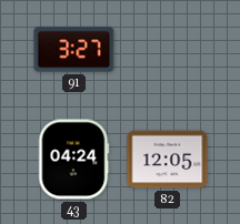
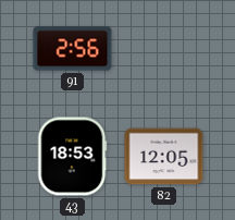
91: 3:27 -> 2:56
43: 04:24 -> 18:53
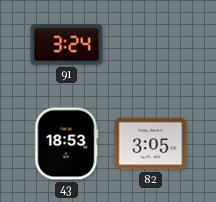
91: 2:56 -> 3:24
82: 12:05 -> 3:05
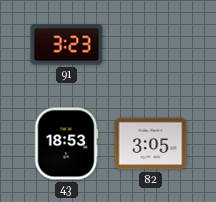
91: 3:24 -> 3:23
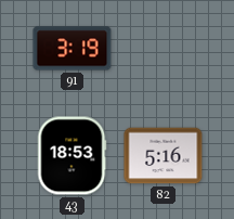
91: 3:23 -> 3:19
82: 3:05 -> 5:16
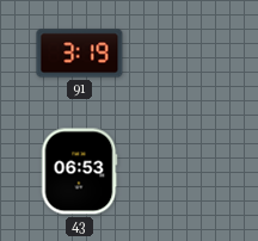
43: 18:53 -> 06:53
82: 5:16 -> none
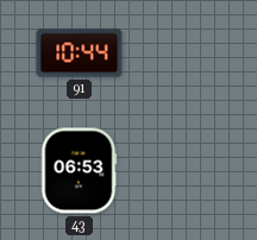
91: 3:19 -> 10:44
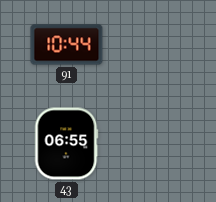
43: 06:53 -> 06:55
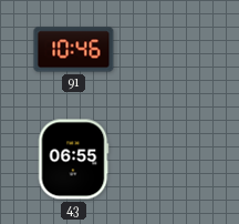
91: 10:44 -> 10:46
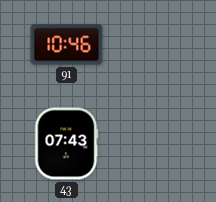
43: 06:55 -> 07:43
